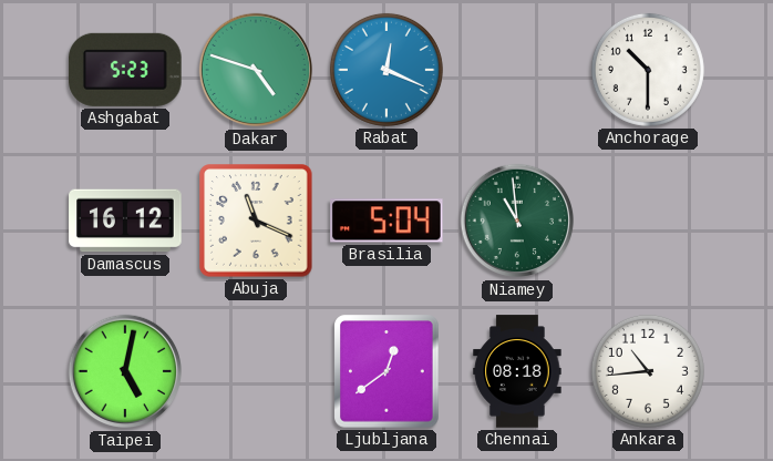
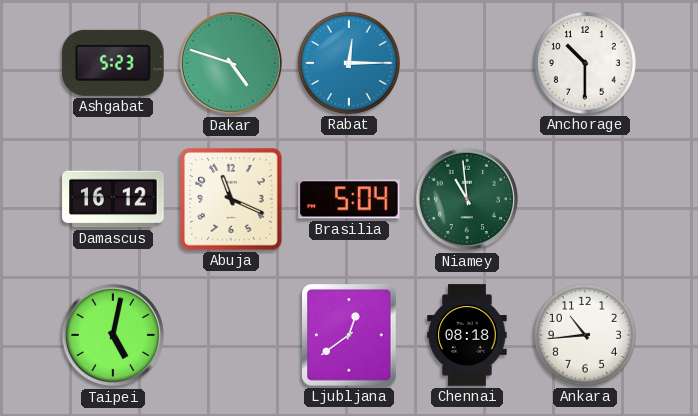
Rabat: 12:19 -> 12:15
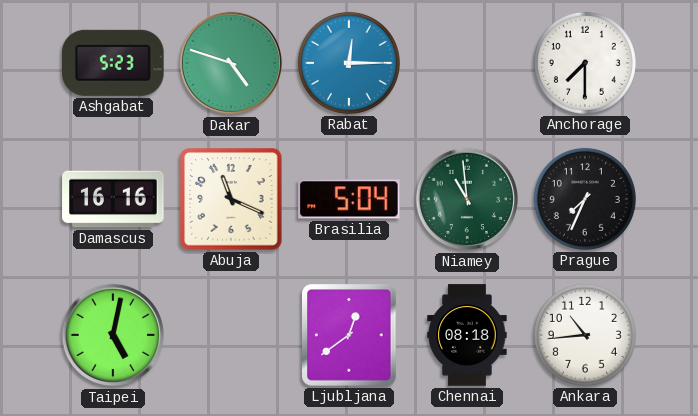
Anchorage: 10:30 -> 7:30
Damascus: 16:12 -> 16:16
Prague: none -> 7:34
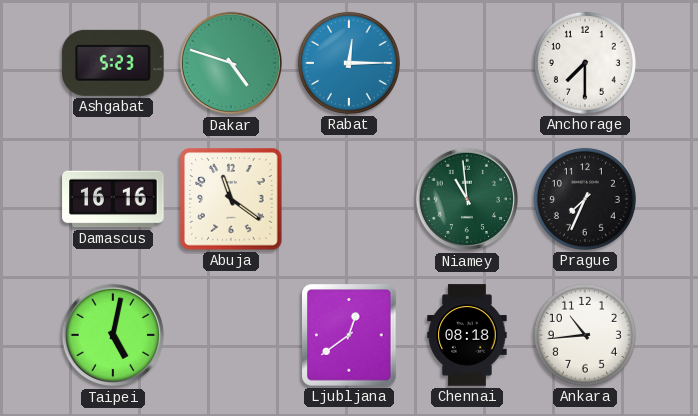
Abuja: 11:19 -> 11:21
Brasilia: 5:04 -> none
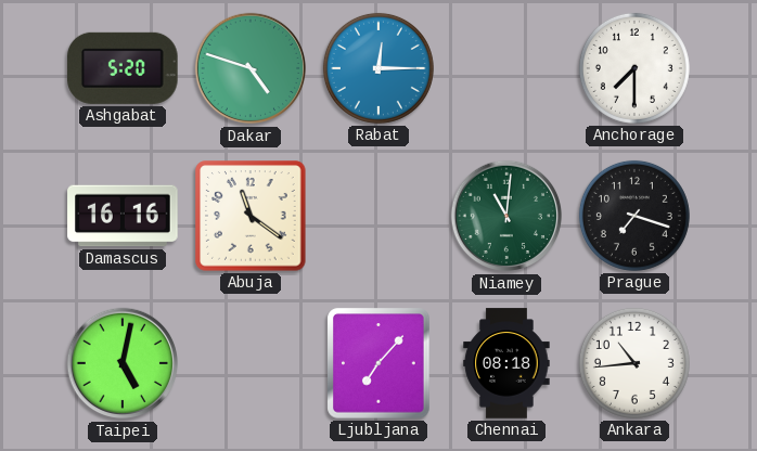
Ashgabat: 5:23 -> 5:20
Niamey: 10:59 -> 11:01
Prague: 7:34 -> 7:18
Ljubljana: 12:39 -> 7:07
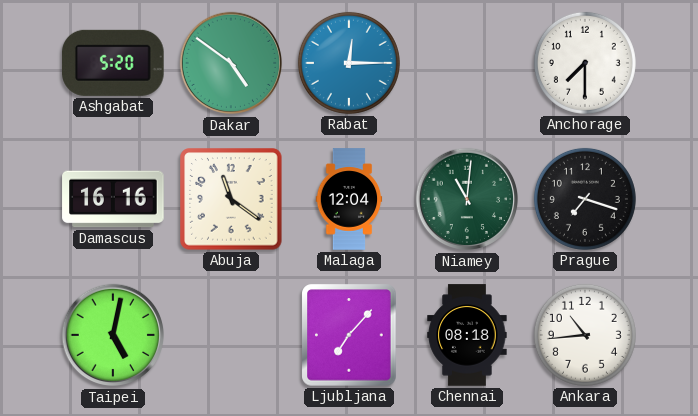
Dakar: 4:48 -> 4:51
Malaga: none -> 12:04
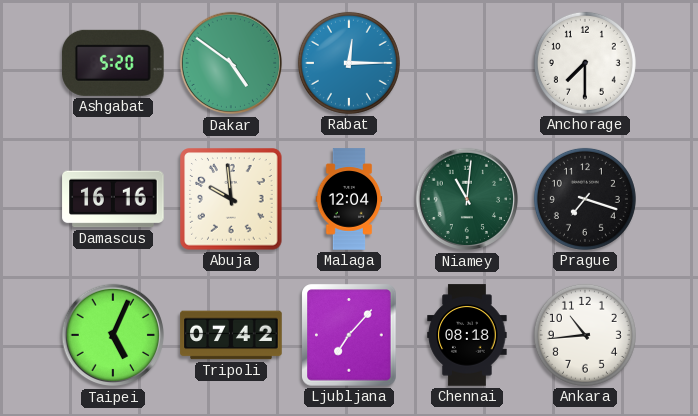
Abuja: 11:21 -> 9:59
Taipei: 5:02 -> 5:04
Tripoli: none -> 07:42
